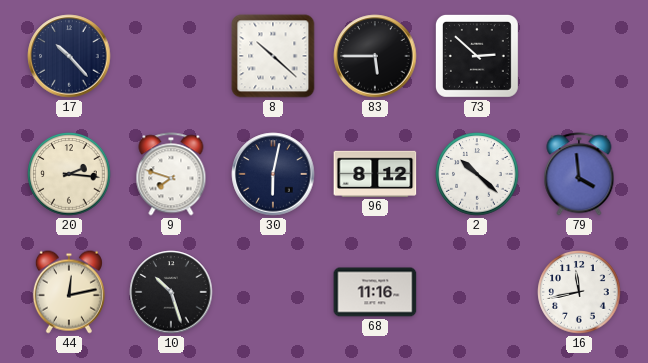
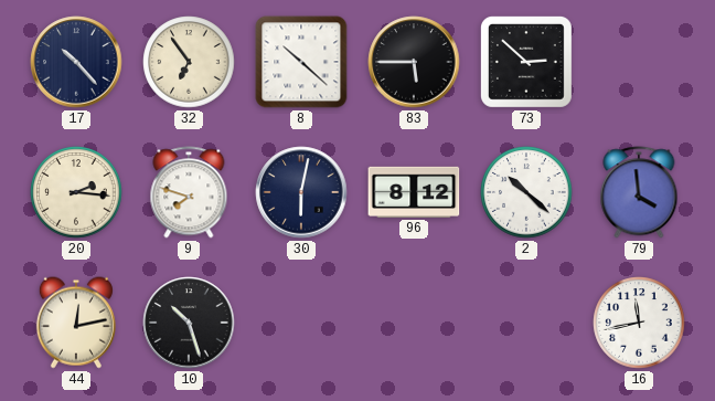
32: none -> 6:54
68: 11:16 -> none
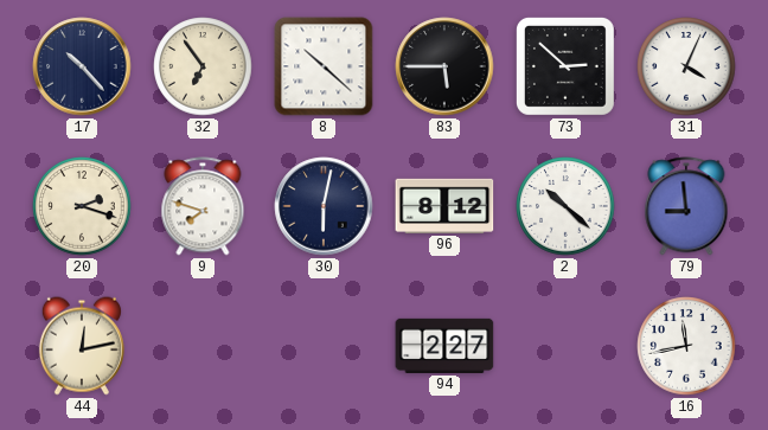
31: none -> 4:04
20: 2:16 -> 2:18
79: 3:59 -> 8:59
10: 10:27 -> none
94: none -> 2:27
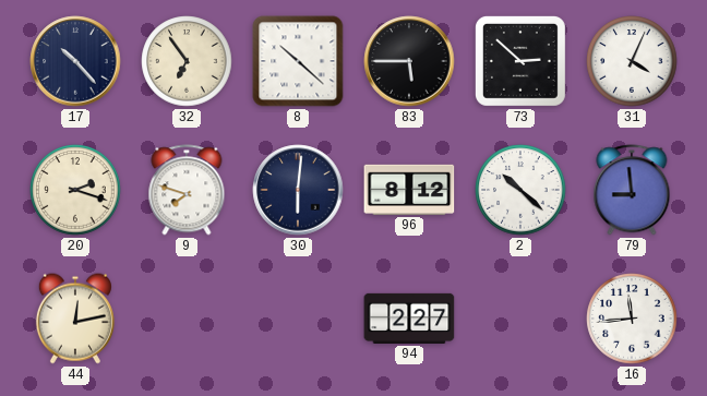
30: 6:02 -> 6:01
16: 11:43 -> 11:44
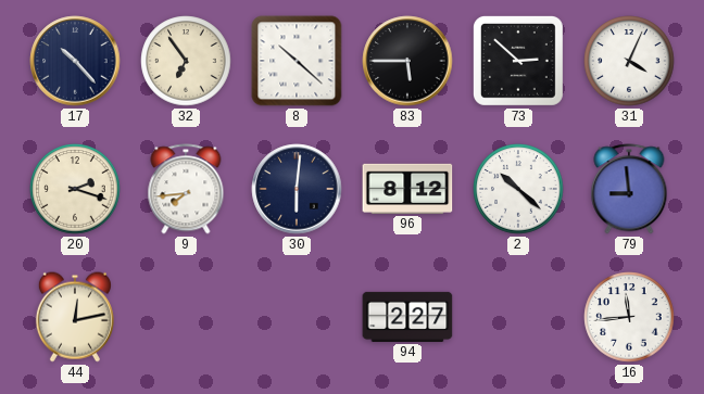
9: 7:48 -> 7:44
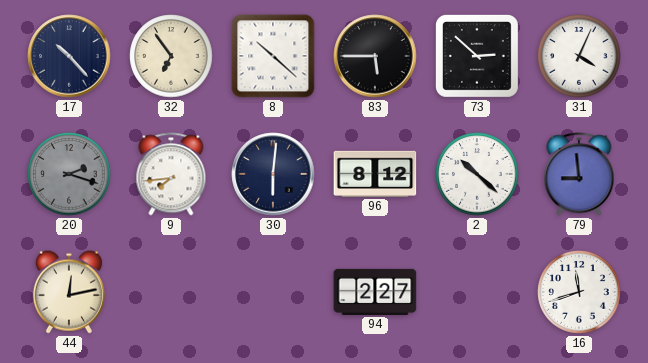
20 dial: cream -> grey
16: 11:44 -> 11:42
